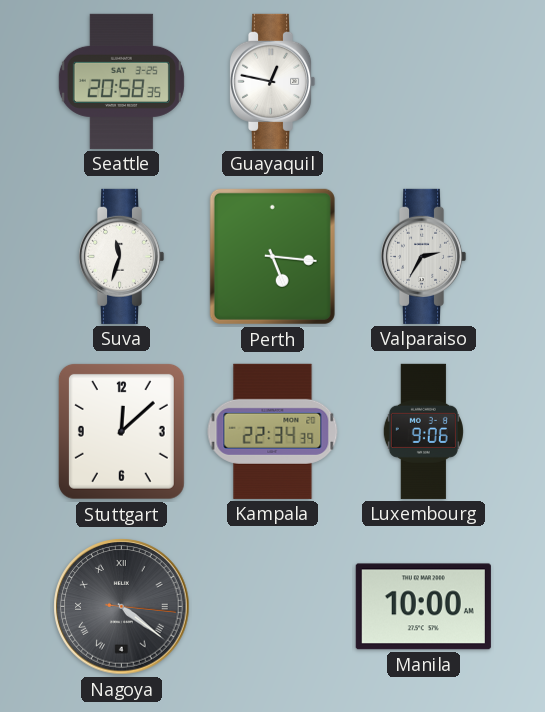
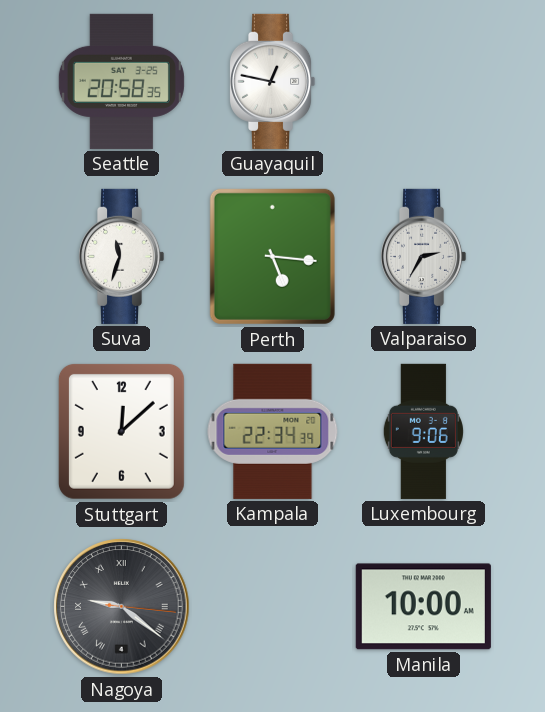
Nagoya: 4:21 -> 9:21
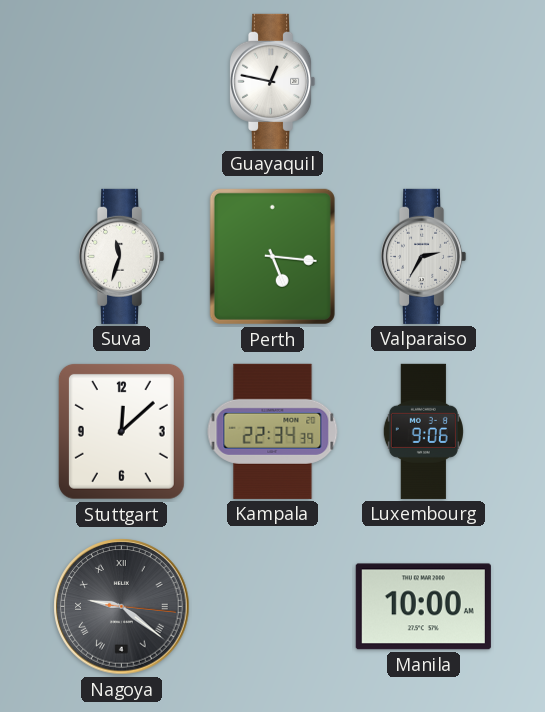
Seattle: 20:58 -> none
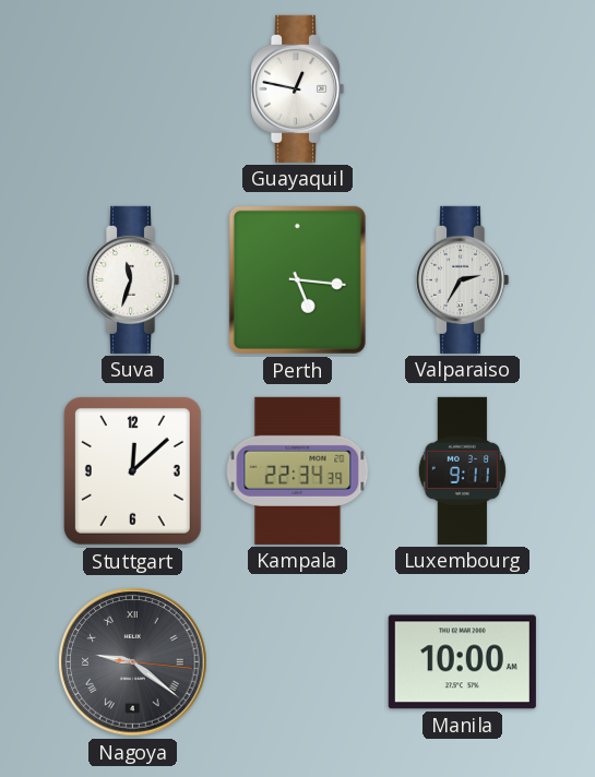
Luxembourg: 9:06 -> 9:11
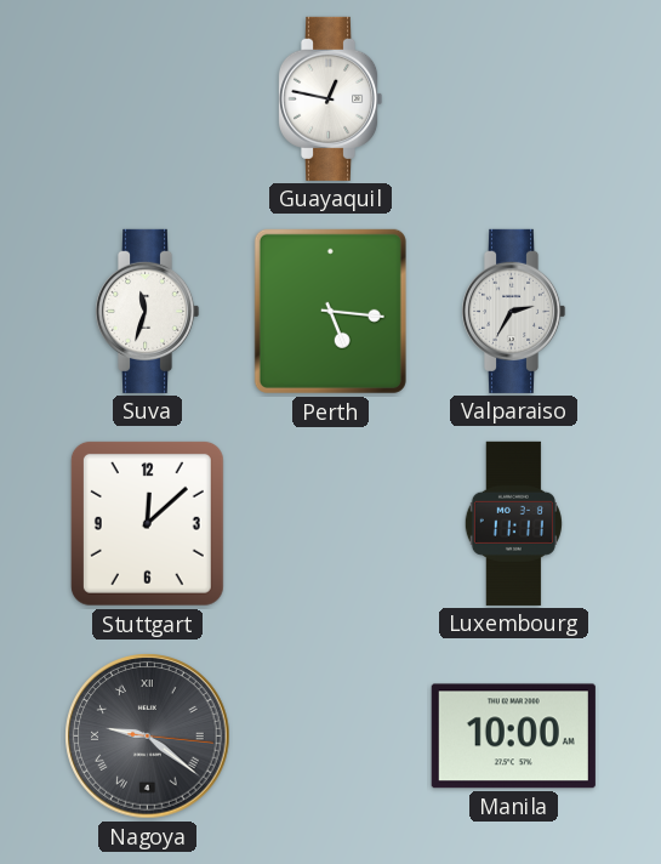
Kampala: 22:34 -> none
Luxembourg: 9:11 -> 11:11
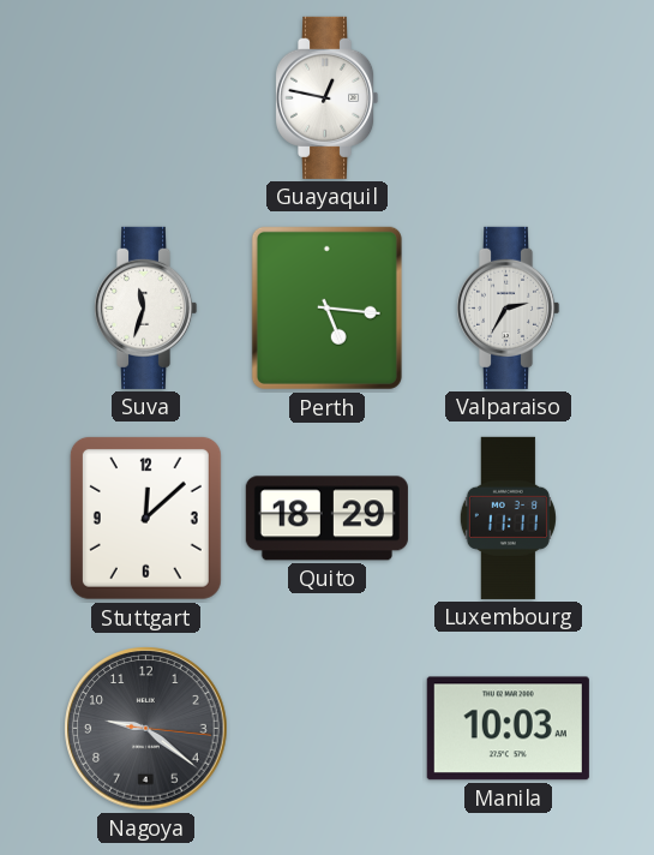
Quito: none -> 18:29
Nagoya numerals: Roman -> Arabic
Manila: 10:00 -> 10:03
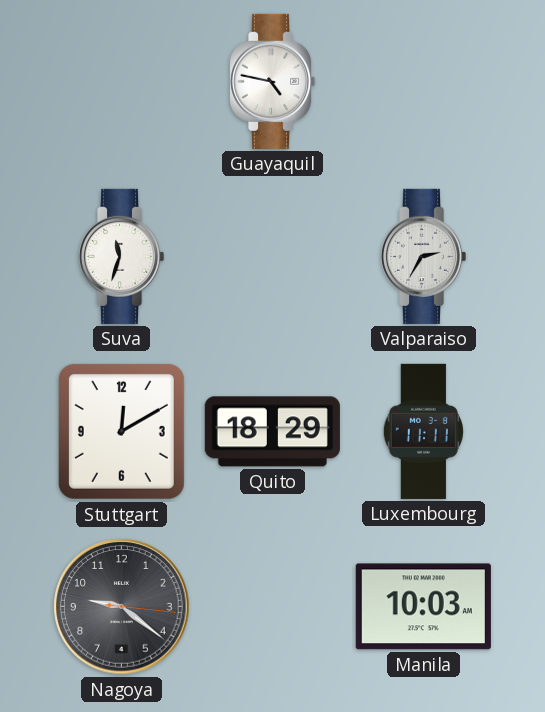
Guayaquil: 12:47 -> 4:47
Perth: 5:16 -> none
Stuttgart: 12:08 -> 12:10
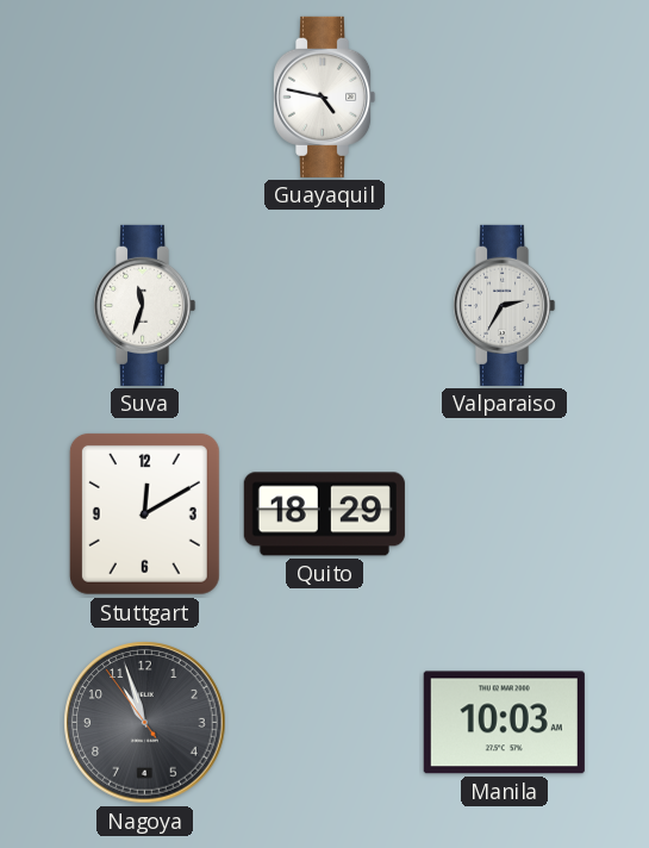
Luxembourg: 11:11 -> none
Nagoya: 9:21 -> 10:56
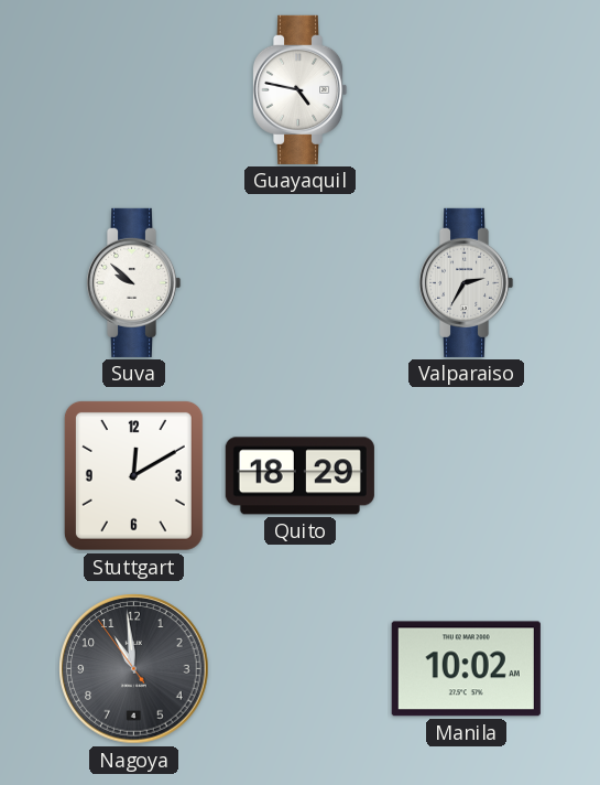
Suva: 11:33 -> 9:52
Nagoya: 10:56 -> 10:58
Manila: 10:03 -> 10:02
